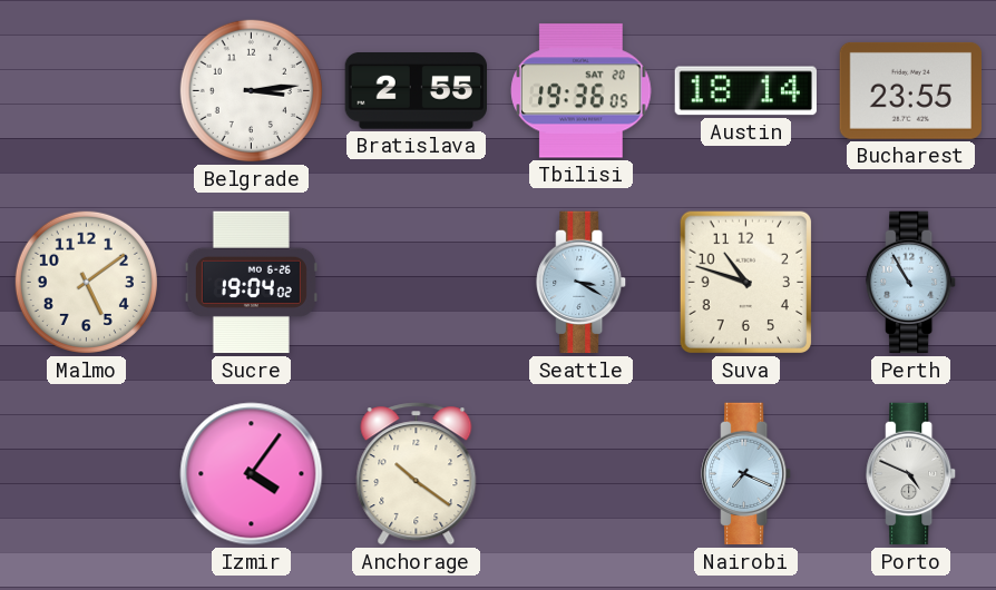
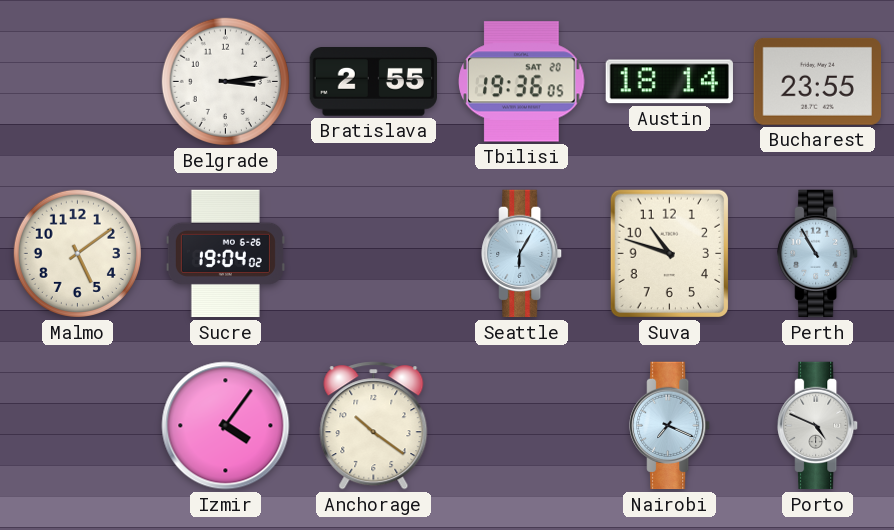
Seattle: 3:20 -> 6:05
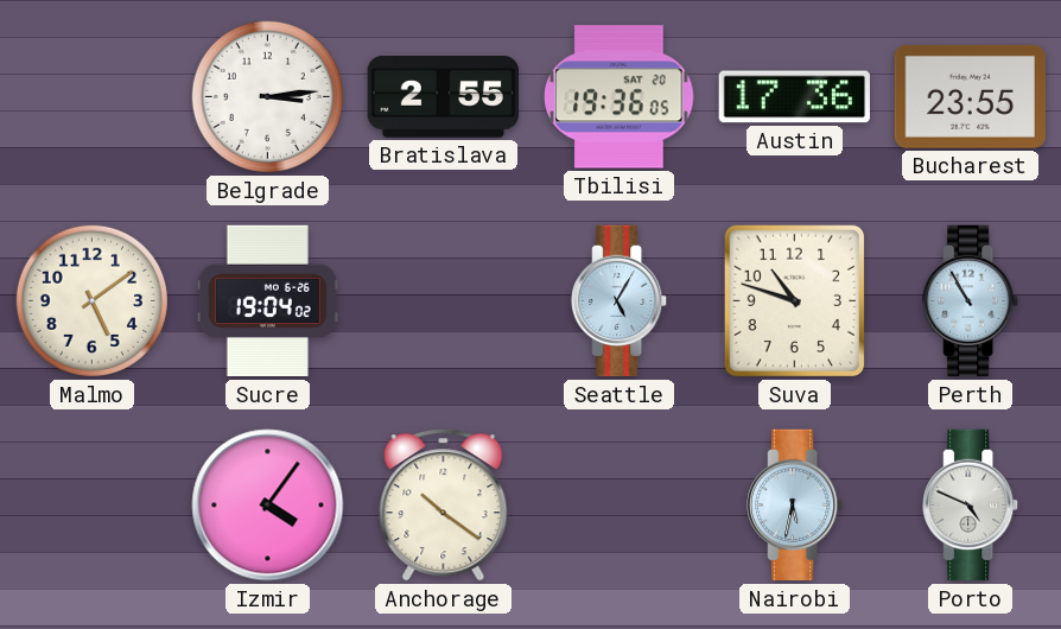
Austin: 18:14 -> 17:36
Seattle: 6:05 -> 5:05
Nairobi: 7:19 -> 5:32
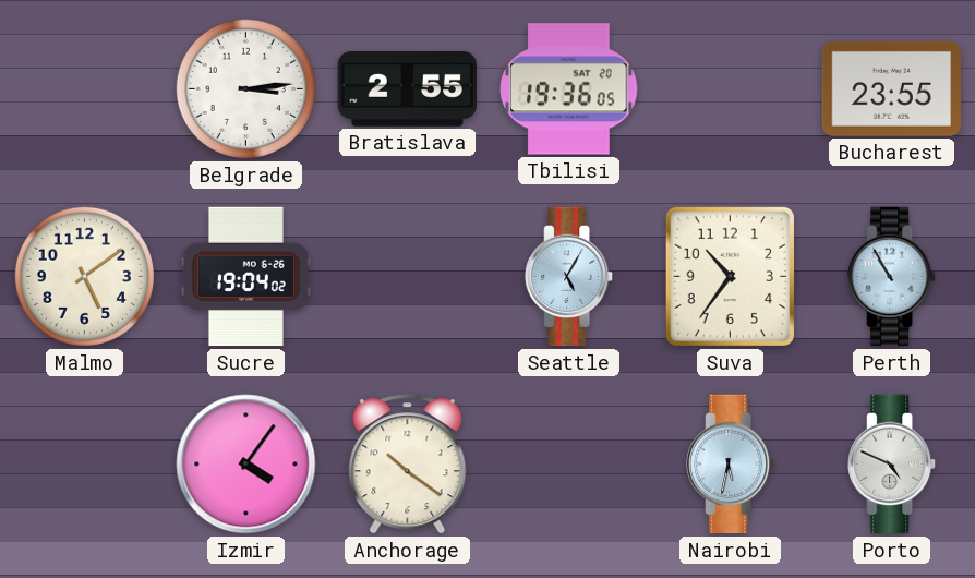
Austin: 17:36 -> none
Suva: 10:48 -> 10:36
